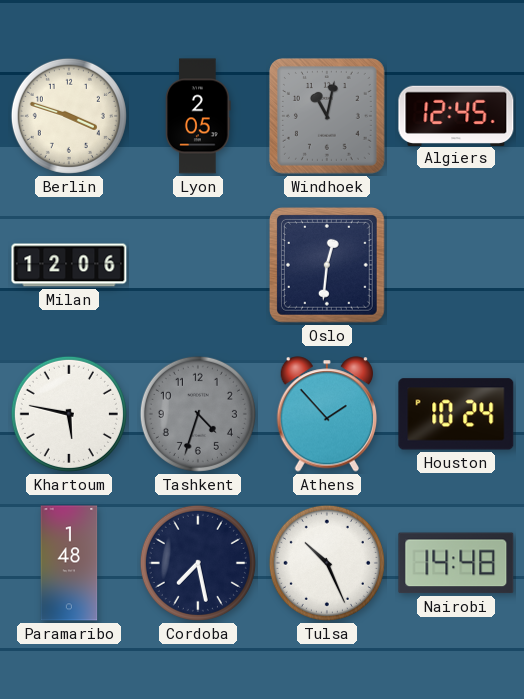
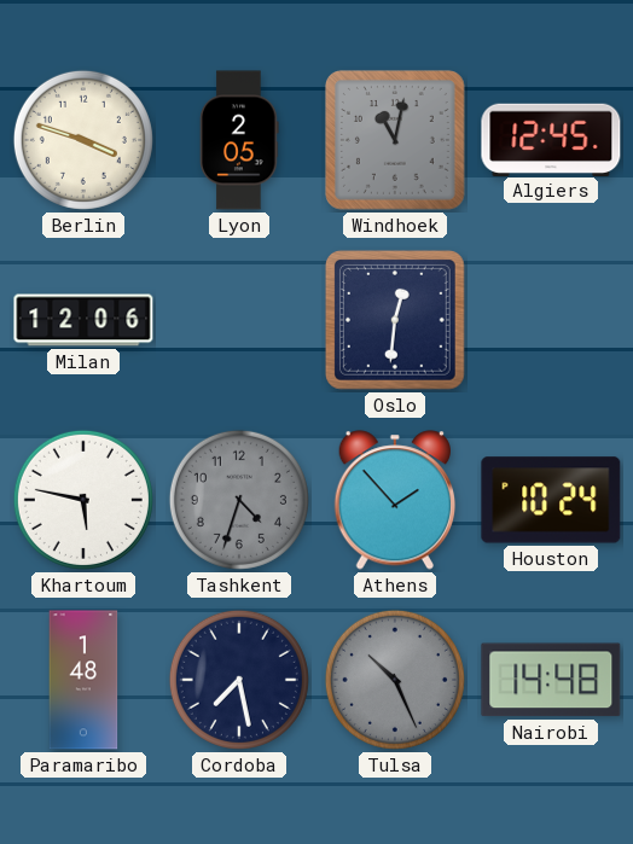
Tulsa dial: white -> grey
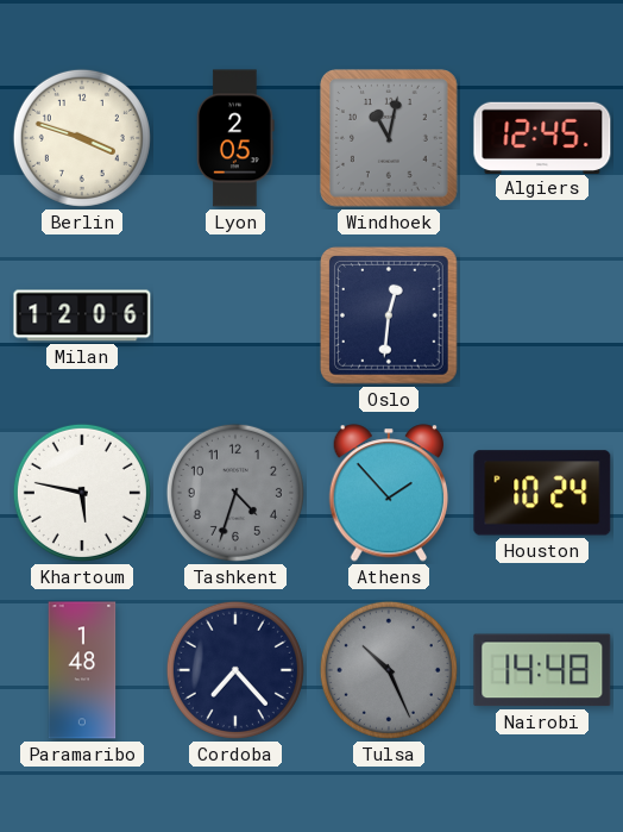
Cordoba: 7:28 -> 7:23
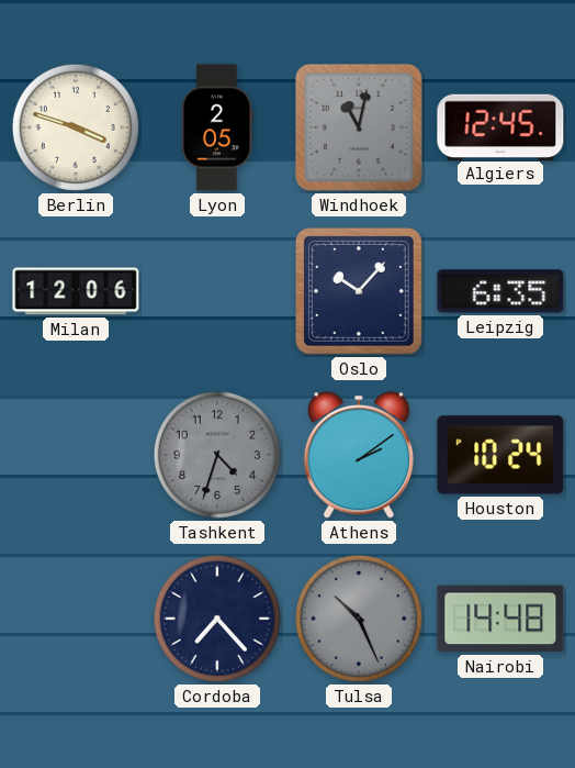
Oslo: 12:31 -> 10:07
Leipzig: none -> 6:35
Khartoum: 5:47 -> none
Athens: 1:53 -> 2:09
Paramaribo: 1:48 -> none
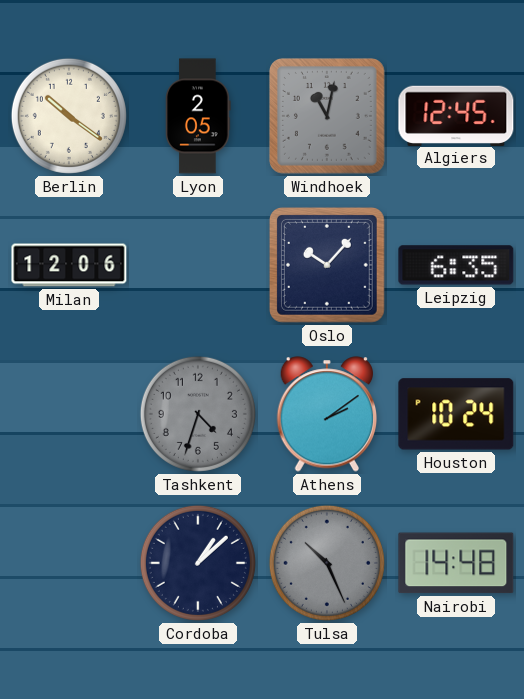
Berlin: 3:48 -> 10:21
Cordoba: 7:23 -> 1:08
